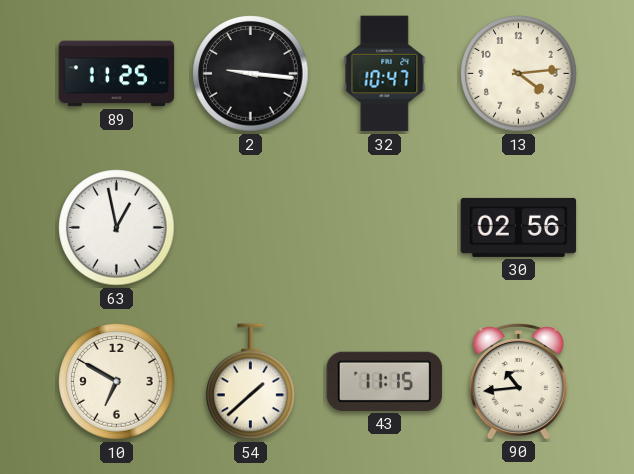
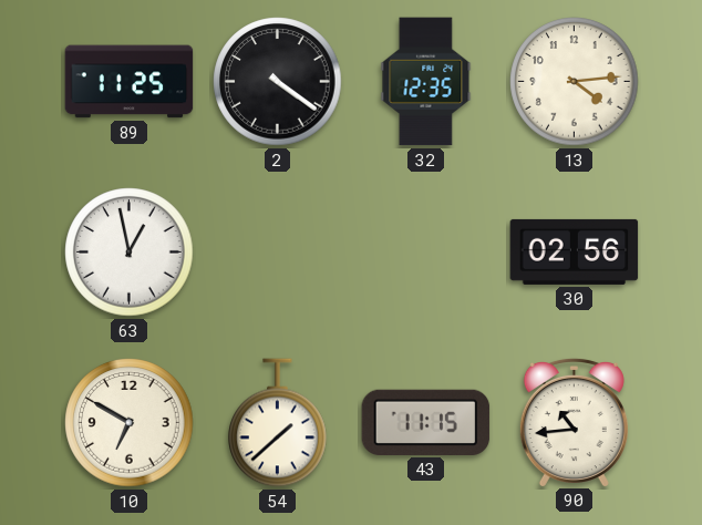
2: 9:16 -> 4:21
32: 10:47 -> 12:35
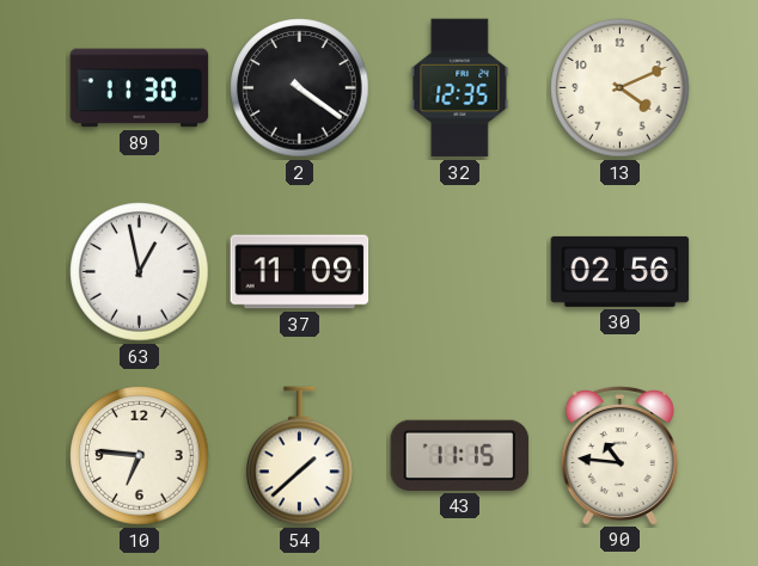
89: 11:25 -> 11:30
13: 4:14 -> 4:11
37: none -> 11:09
10: 6:50 -> 6:46
90: 10:44 -> 10:46
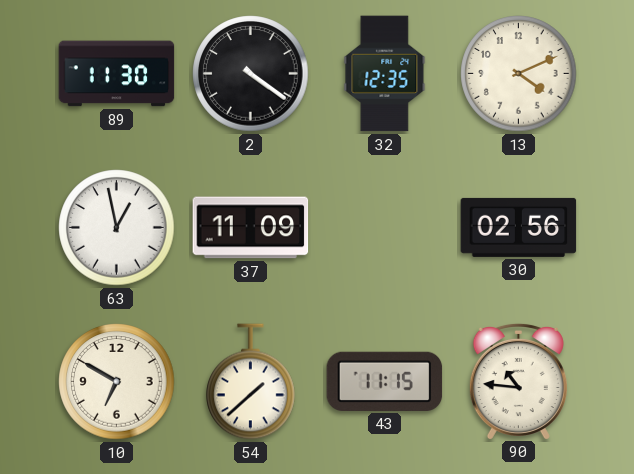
10: 6:46 -> 6:50
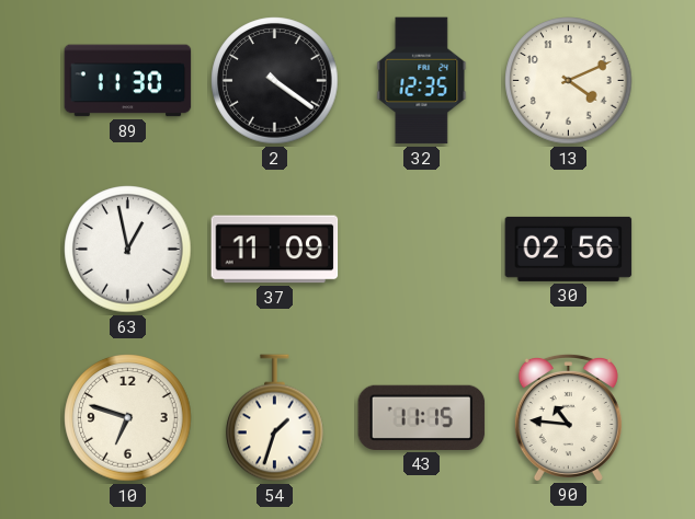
10: 6:50 -> 6:48
54: 1:38 -> 1:33
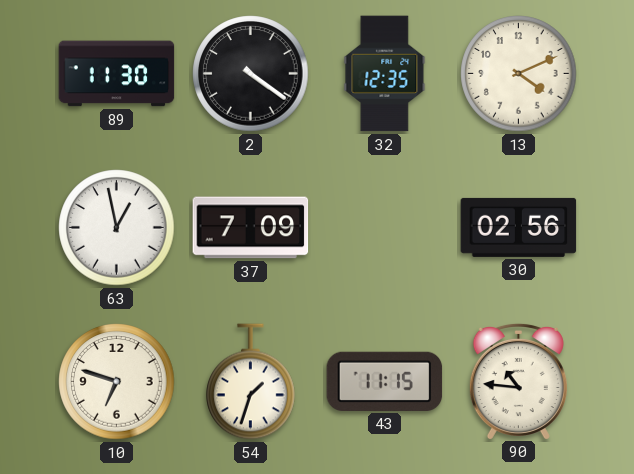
37: 11:09 -> 7:09
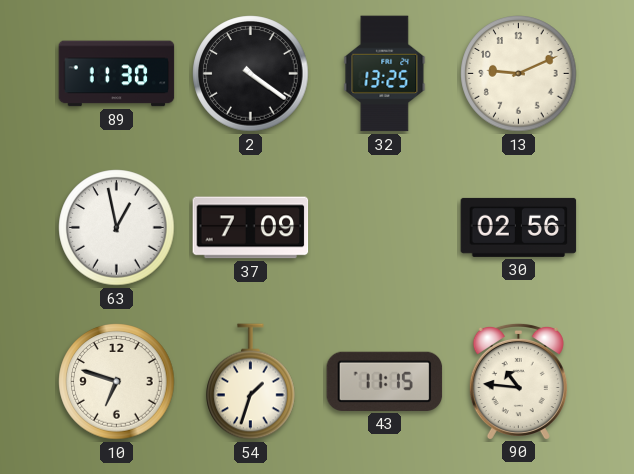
32: 12:35 -> 13:25
13: 4:11 -> 9:11
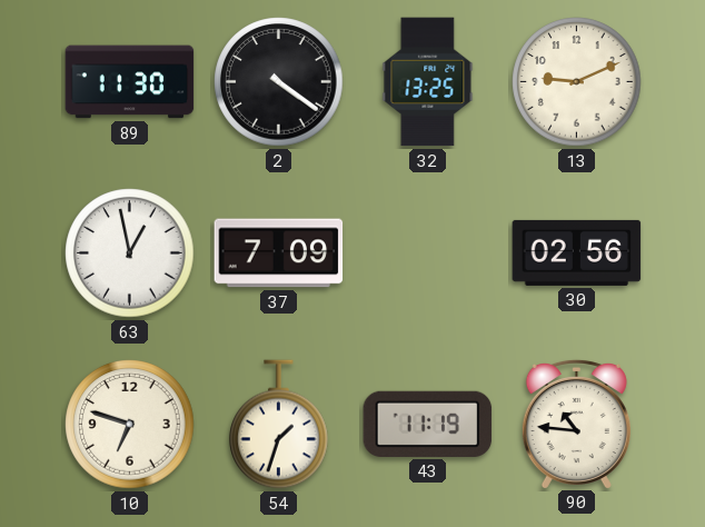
43: 11:15 -> 11:19
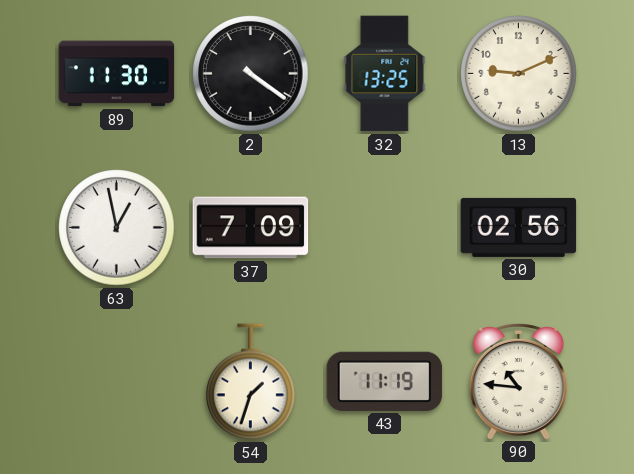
10: 6:48 -> none
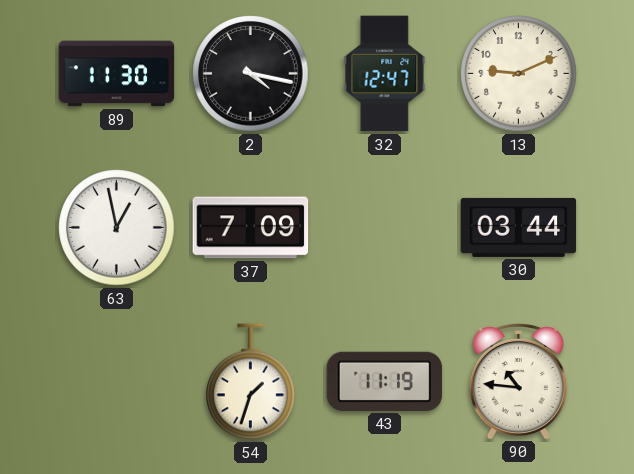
2: 4:21 -> 4:17
32: 13:25 -> 12:47
30: 02:56 -> 03:44
